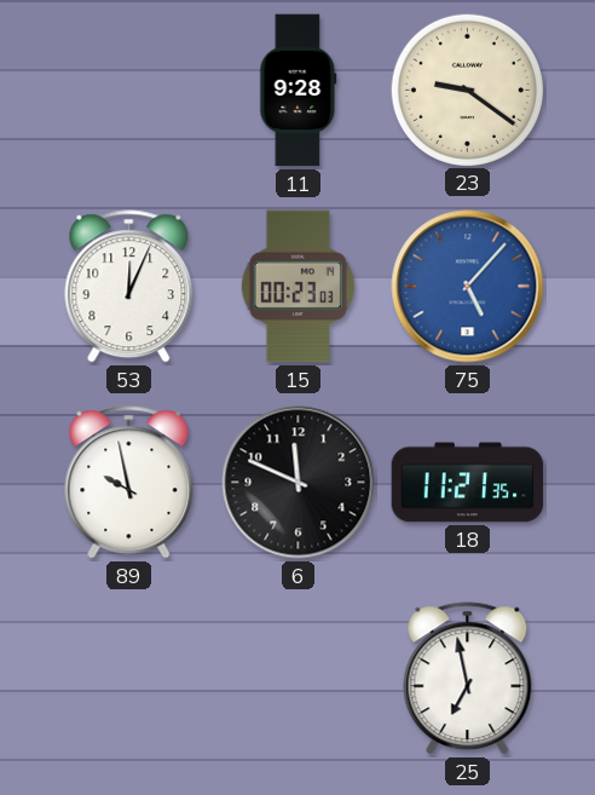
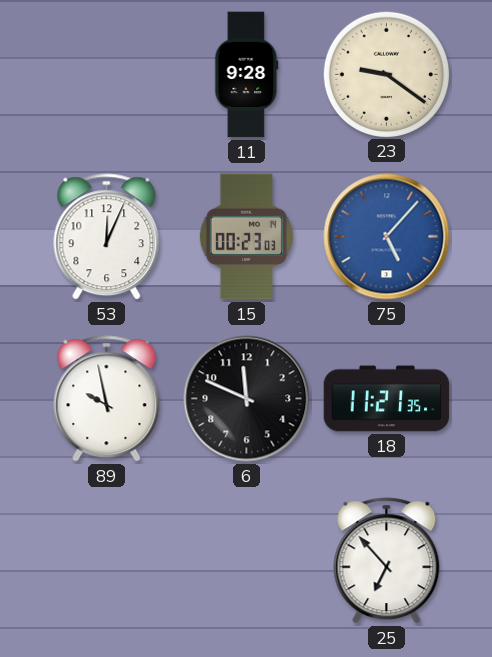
25: 6:58 -> 6:53
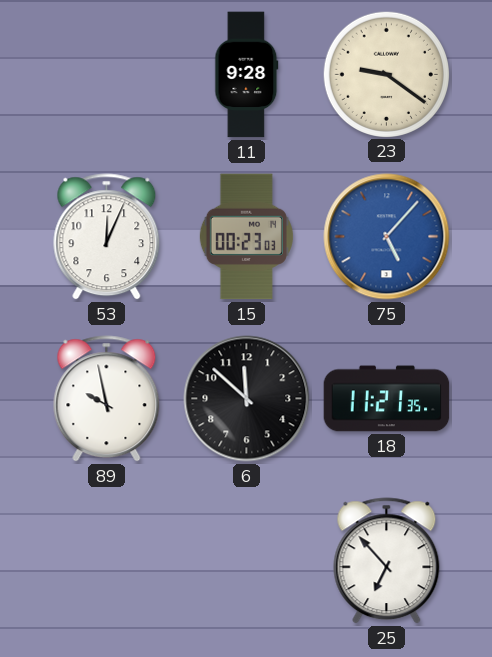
6: 11:49 -> 11:52
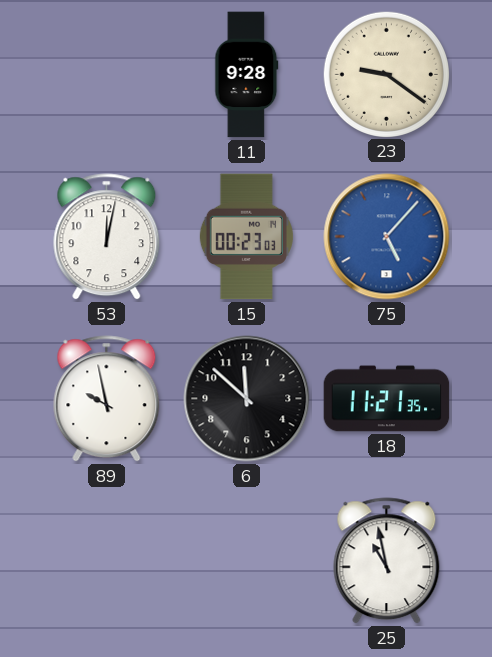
53: 12:04 -> 12:02
25: 6:53 -> 10:58
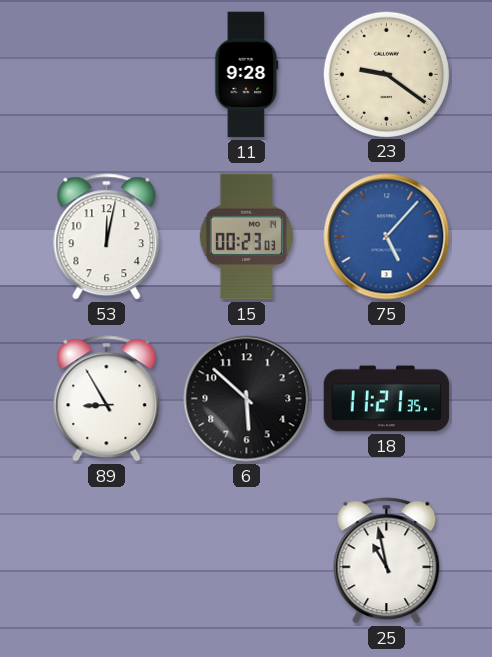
89: 9:58 -> 8:55
6: 11:52 -> 5:52
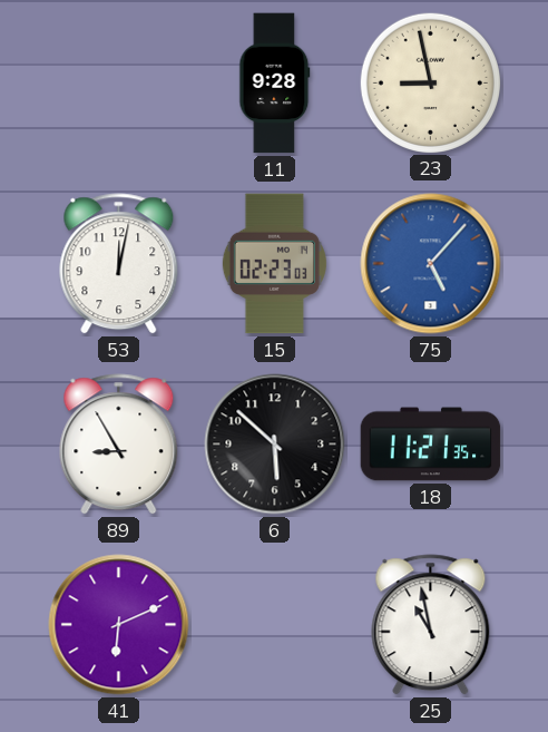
23: 9:21 -> 8:58
15: 00:23 -> 02:23
41: none -> 6:11
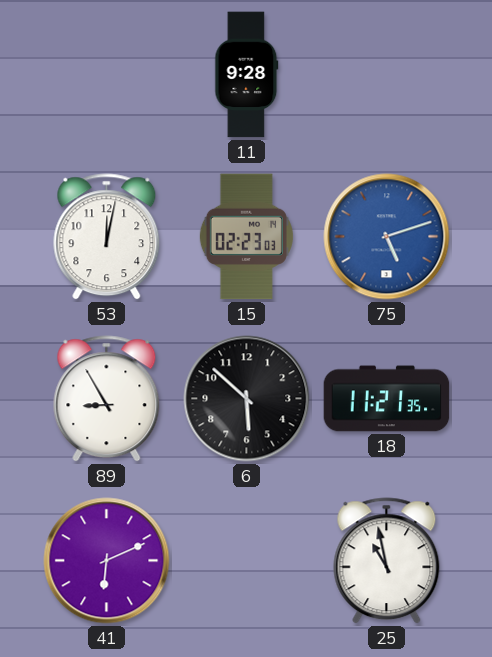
23: 8:58 -> none
75: 5:07 -> 5:12
